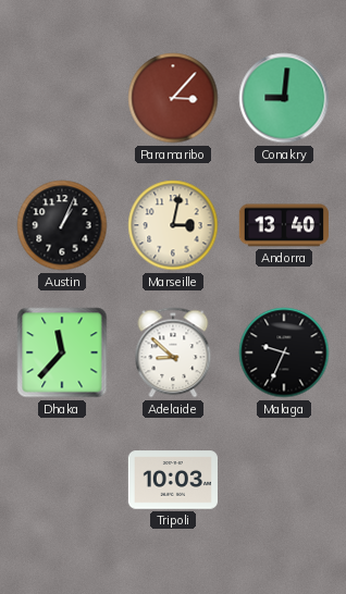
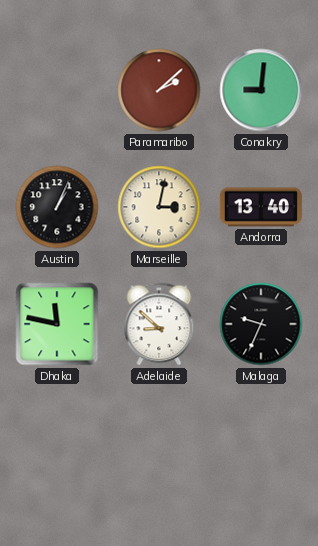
Paramaribo: 3:07 -> 2:08
Dhaka: 11:37 -> 11:47
Tripoli: 10:03 -> none
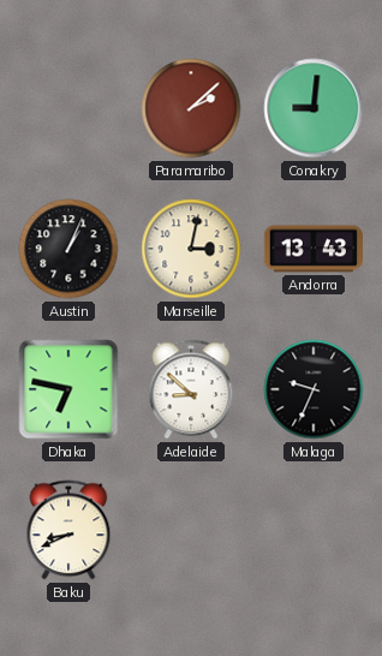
Andorra: 13:40 -> 13:43
Dhaka: 11:47 -> 6:47
Baku: none -> 8:41
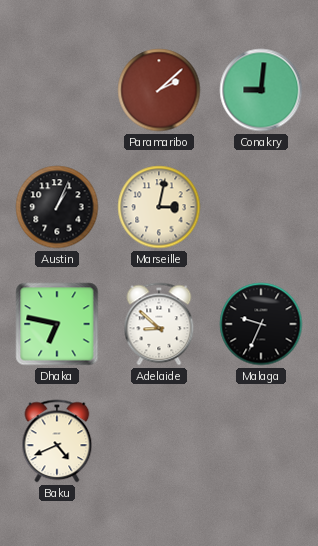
Andorra: 13:43 -> none
Baku: 8:41 -> 4:41
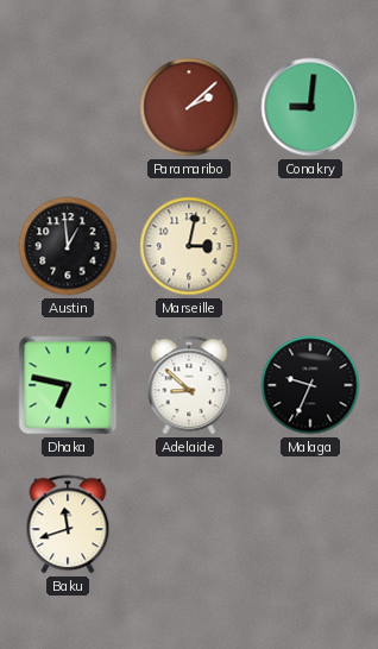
Austin: 1:04 -> 12:59
Baku: 4:41 -> 11:42
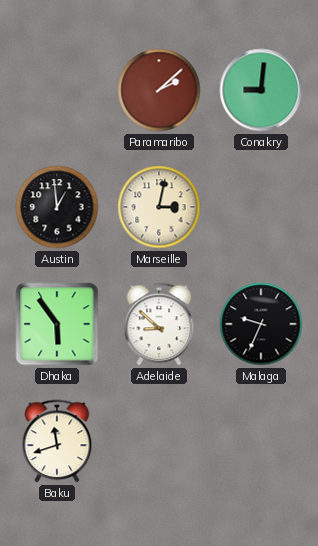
Dhaka: 6:47 -> 5:54
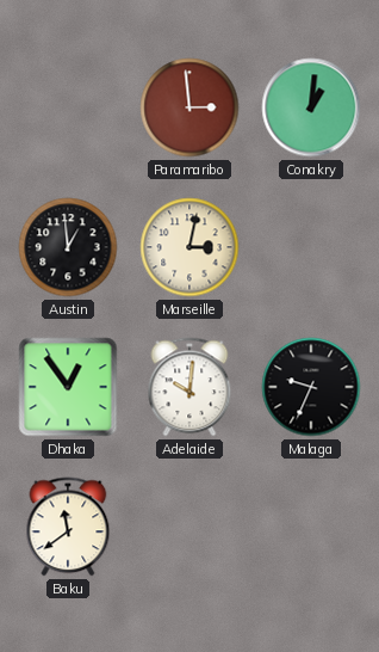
Paramaribo: 2:08 -> 2:59
Conakry: 9:01 -> 1:01
Dhaka: 5:54 -> 12:54
Adelaide: 8:52 -> 10:01
Baku: 11:42 -> 11:39
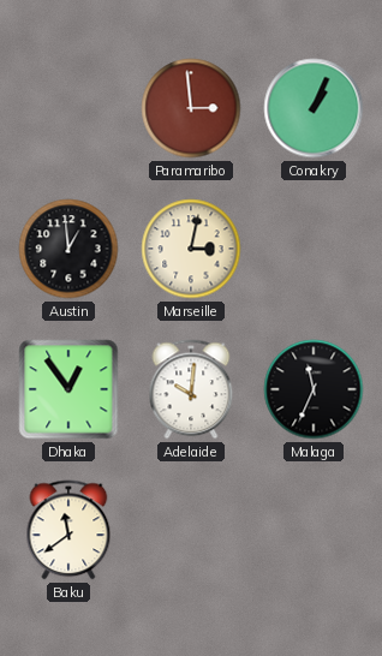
Conakry: 1:01 -> 1:04
Malaga: 9:34 -> 11:34
